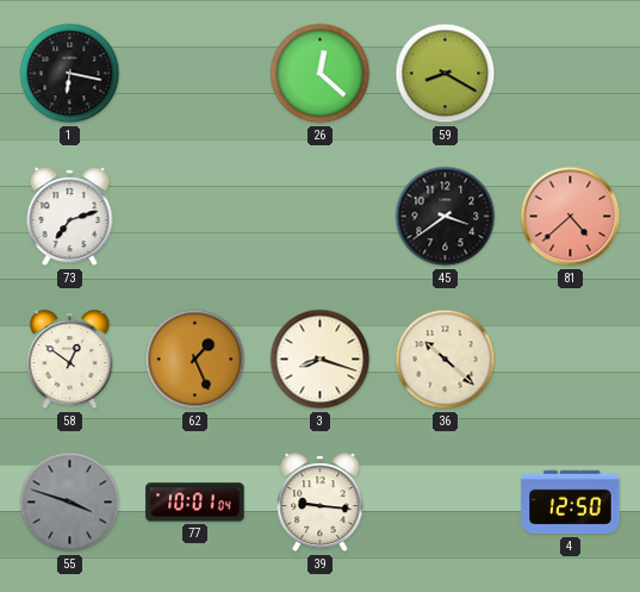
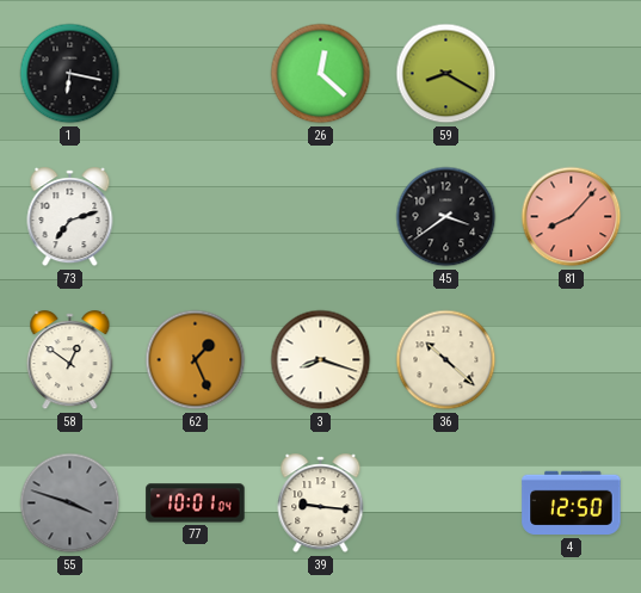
81: 4:38 -> 8:07
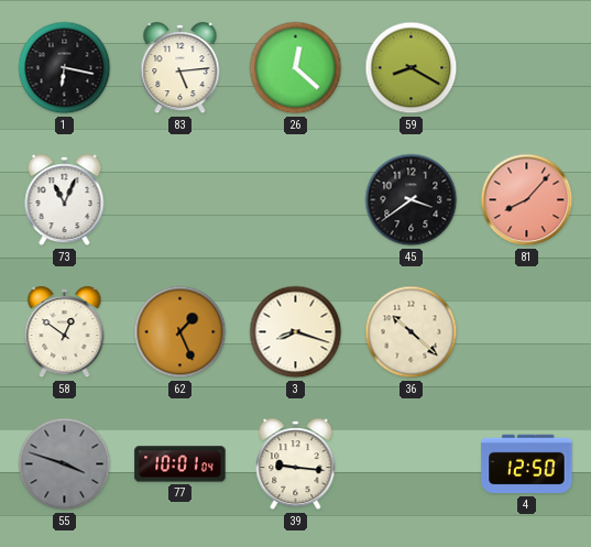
83: none -> 5:14
73: 7:12 -> 11:04
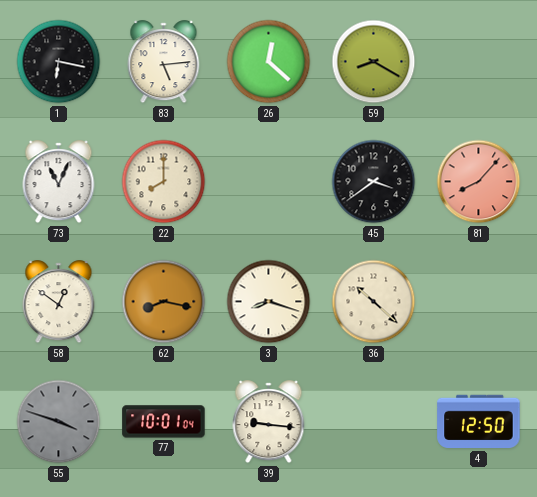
22: none -> 8:00
62: 1:26 -> 8:17
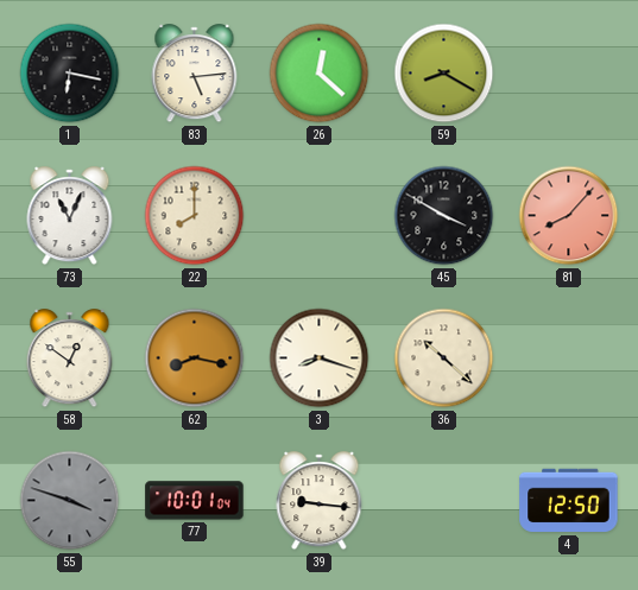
45: 3:39 -> 3:50
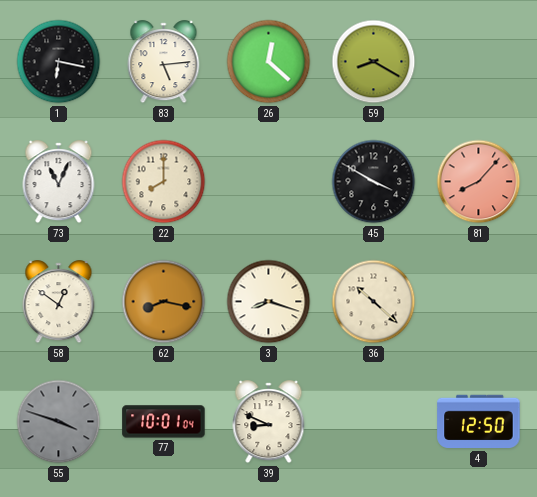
39: 9:16 -> 8:49
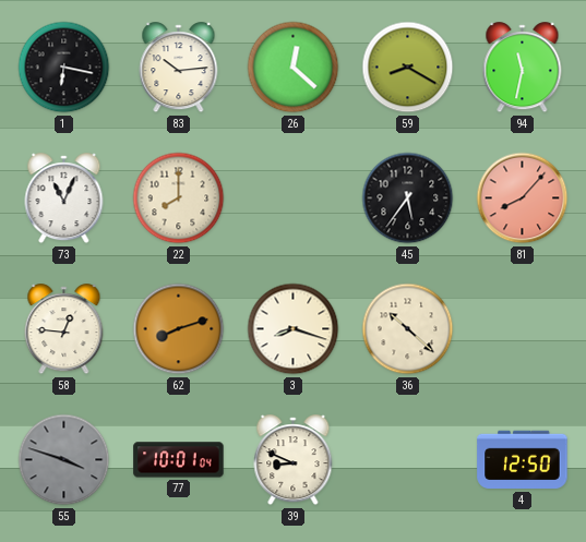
83: 5:14 -> 10:14
94: none -> 11:32
45: 3:50 -> 5:36
58: 12:51 -> 12:46
62: 8:17 -> 8:12
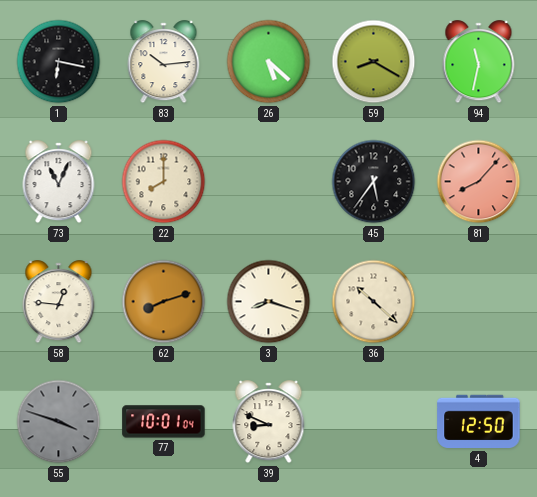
26: 12:22 -> 5:22
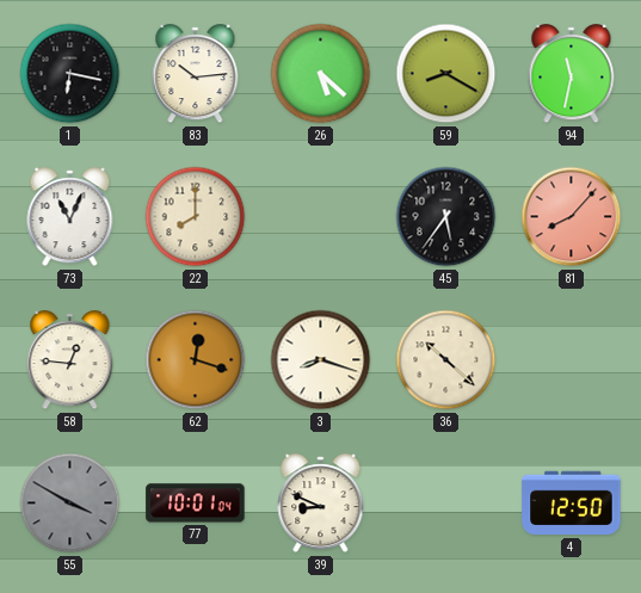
62: 8:12 -> 12:18
55: 3:48 -> 3:50
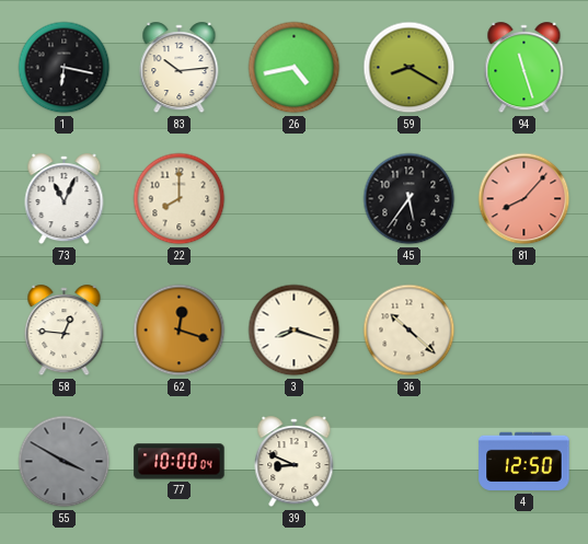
26: 5:22 -> 4:43
94: 11:32 -> 11:27
77: 10:01 -> 10:00
